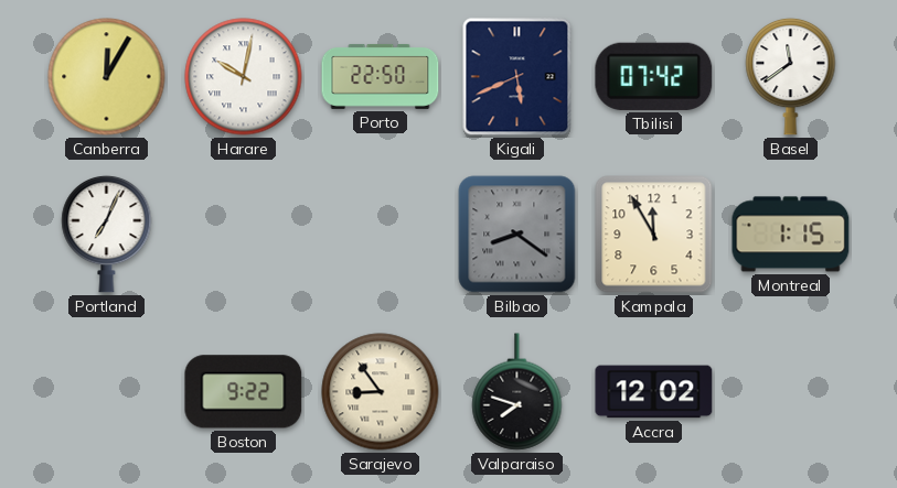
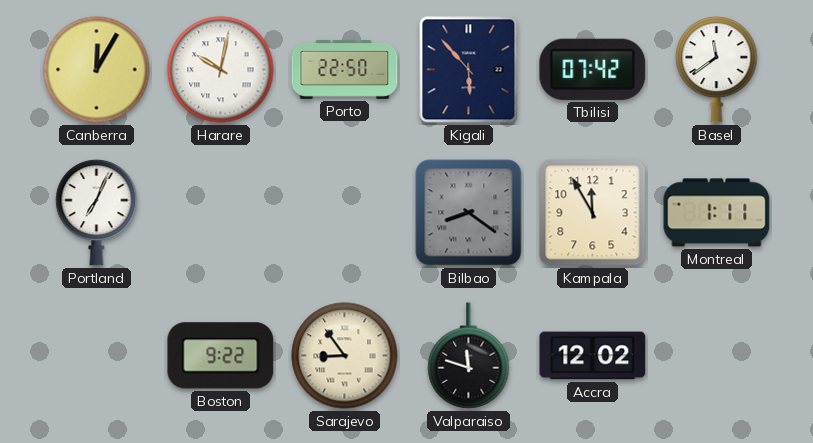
Kigali: 5:41 -> 5:53
Montreal: 1:15 -> 1:11
Valparaiso: 7:48 -> 11:48
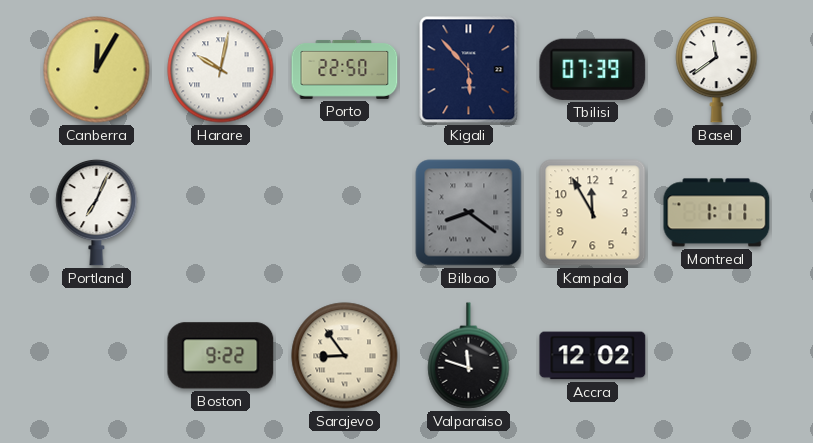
Tbilisi: 07:42 -> 07:39
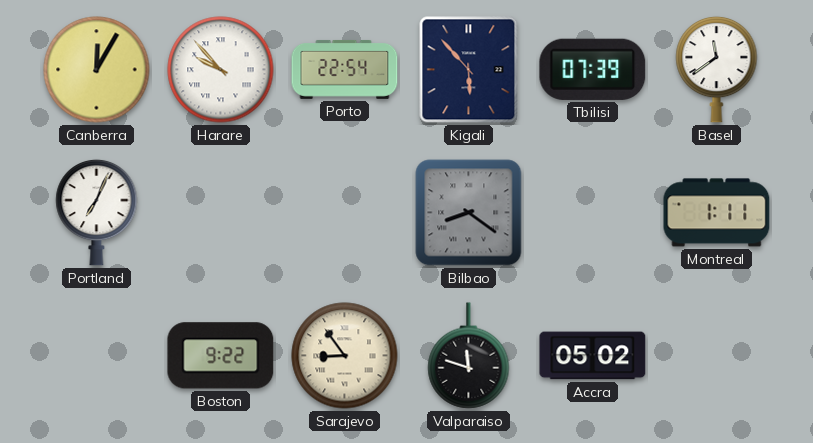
Harare: 10:02 -> 9:53
Porto: 22:50 -> 22:54
Kampala: 11:55 -> none
Accra: 12:02 -> 05:02
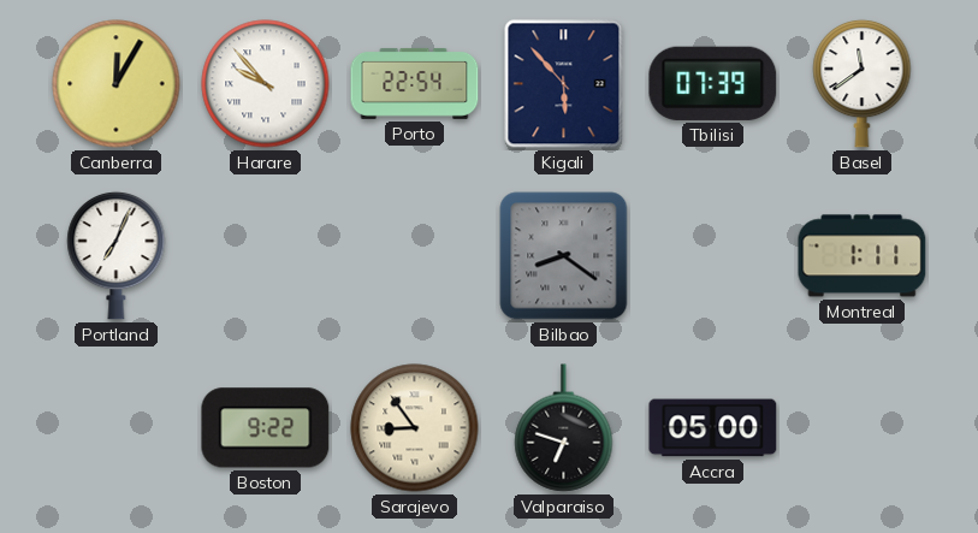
Valparaiso: 11:48 -> 6:48
Accra: 05:02 -> 05:00
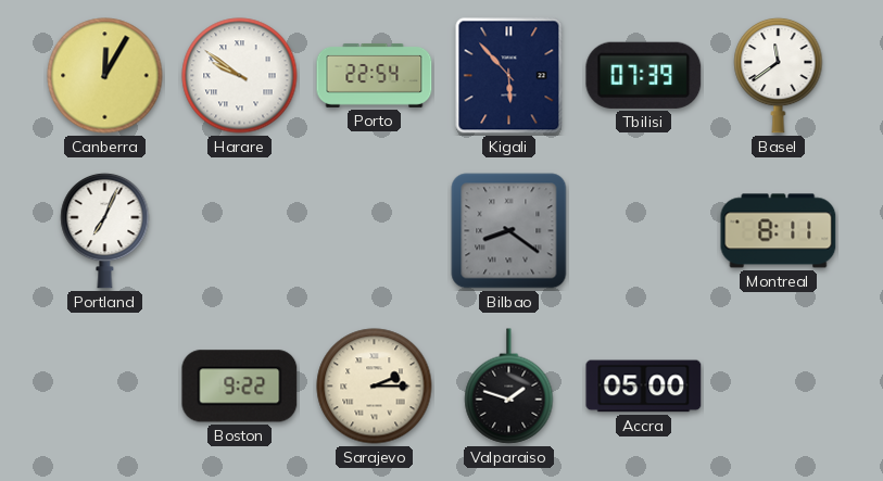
Harare: 9:53 -> 9:51
Montreal: 1:11 -> 8:11
Sarajevo: 8:54 -> 2:15
Valparaiso: 6:48 -> 1:48
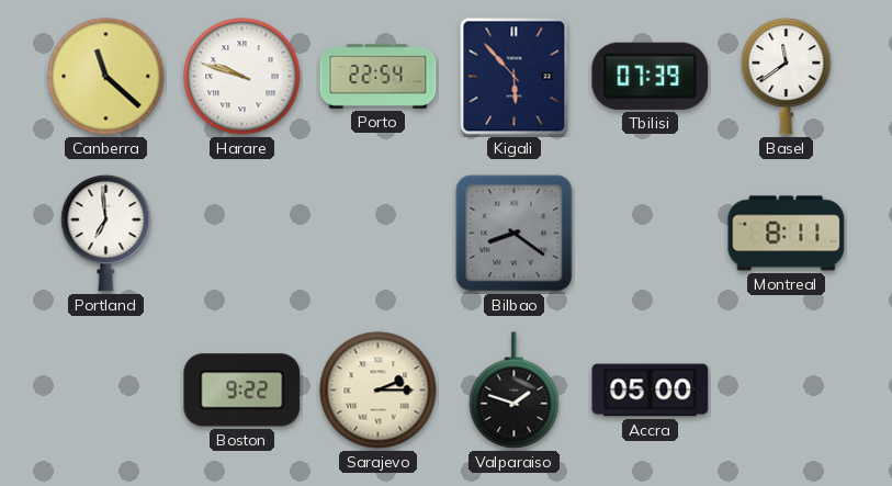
Canberra: 12:05 -> 11:22
Harare: 9:51 -> 9:48
Portland: 7:04 -> 6:59
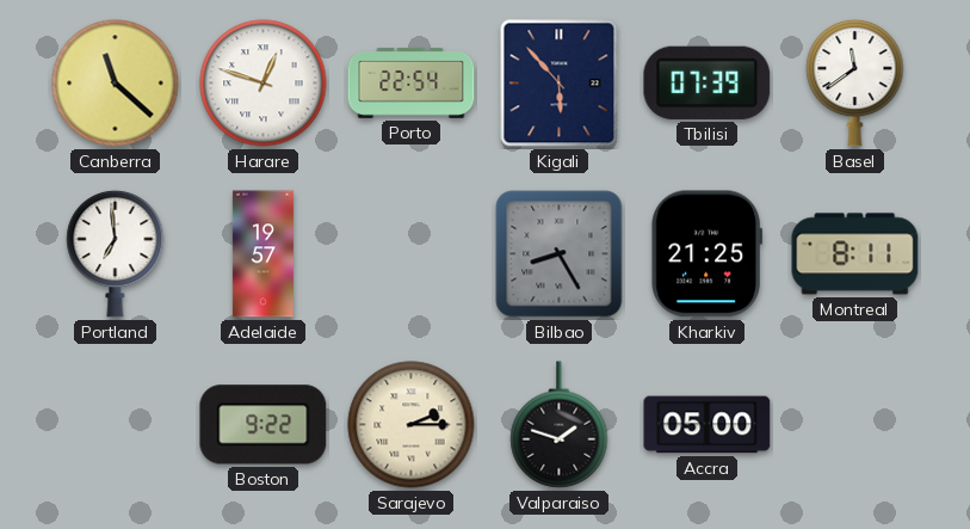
Harare: 9:48 -> 12:48
Adelaide: none -> 19:57
Bilbao: 8:21 -> 8:25
Kharkiv: none -> 21:25
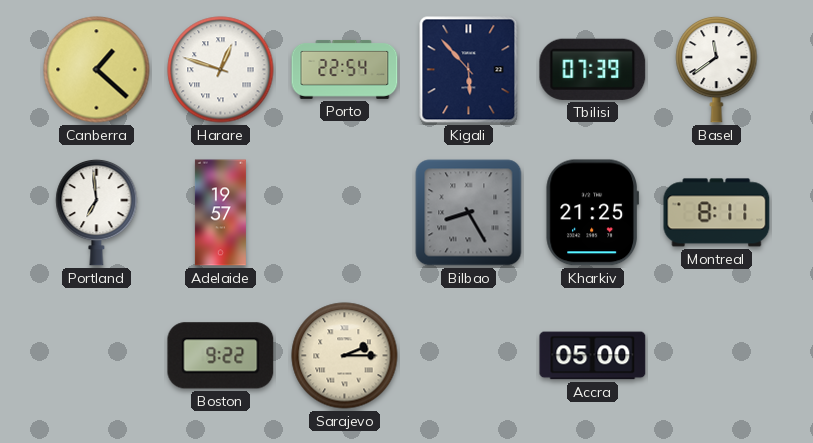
Canberra: 11:22 -> 1:22
Valparaiso: 1:48 -> none
